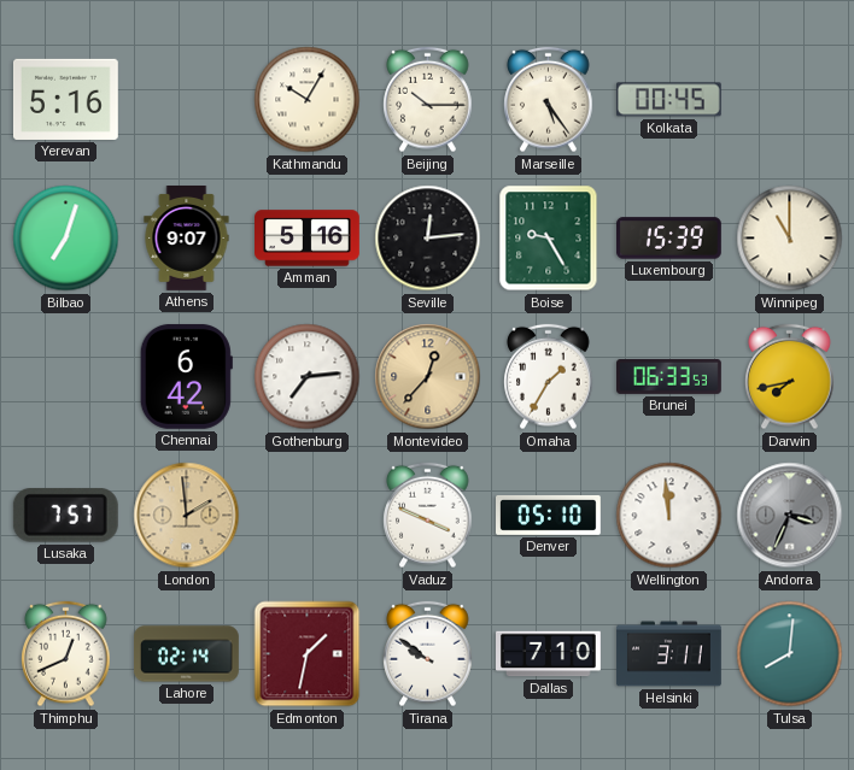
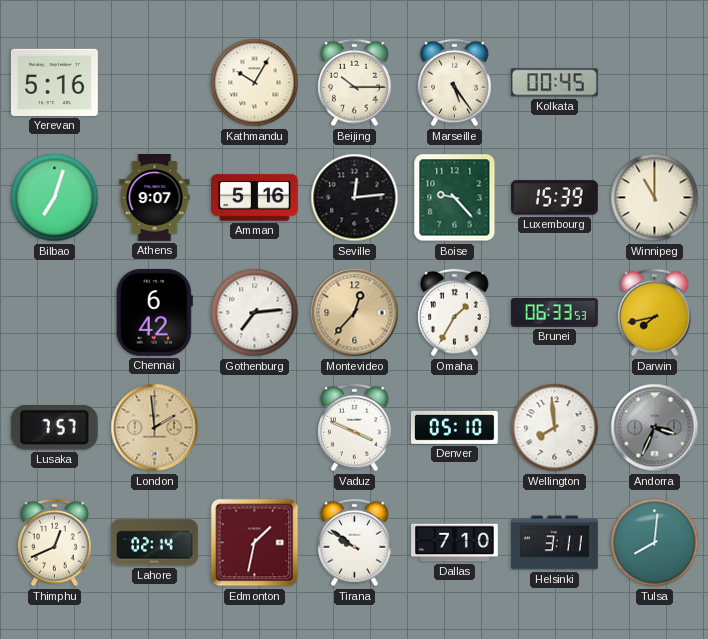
Boise: 9:25 -> 9:23
Wellington: 11:59 -> 7:59
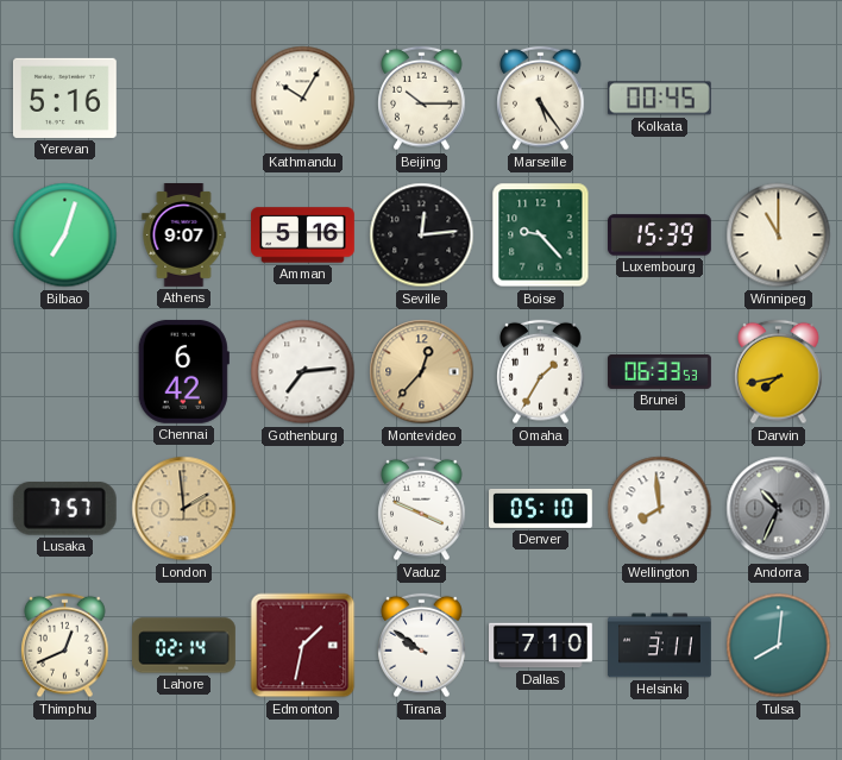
Andorra: 3:34 -> 10:34
